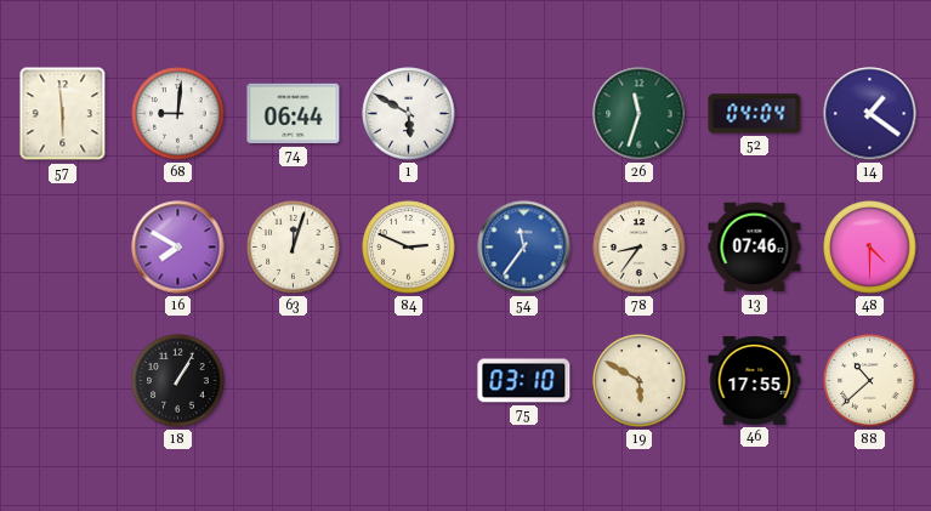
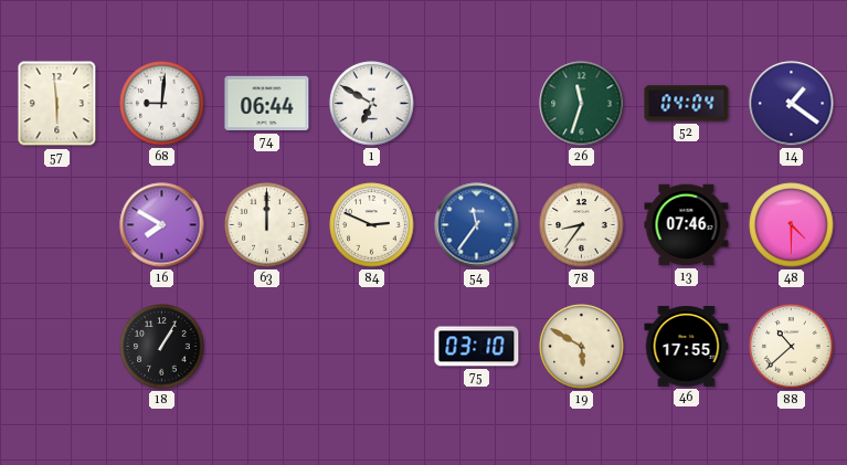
1: 5:50 -> 6:50
63: 12:03 -> 12:00
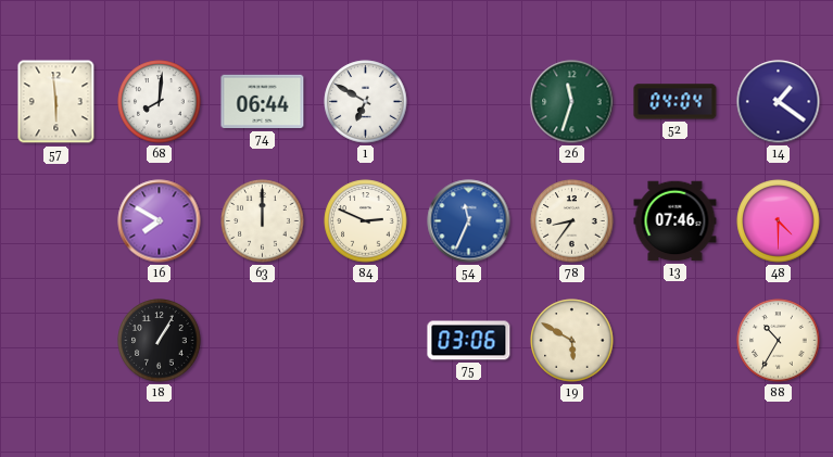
68: 9:01 -> 8:01
54: 11:36 -> 11:34
75: 03:10 -> 03:06
46: 17:55 -> none
88: 10:38 -> 10:35
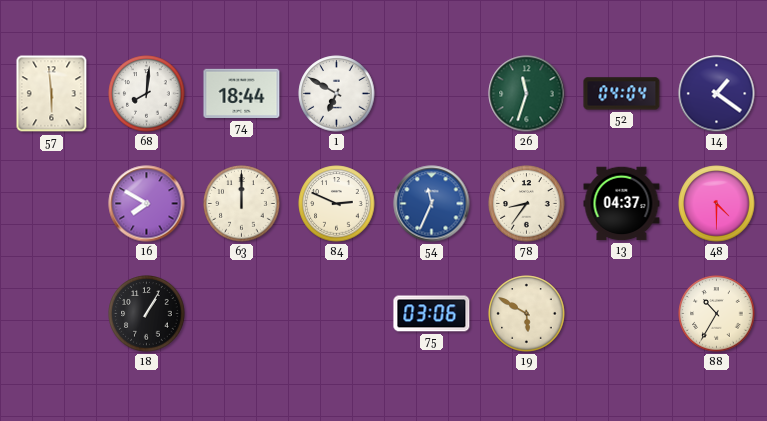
74: 06:44 -> 18:44
13: 07:46 -> 04:37
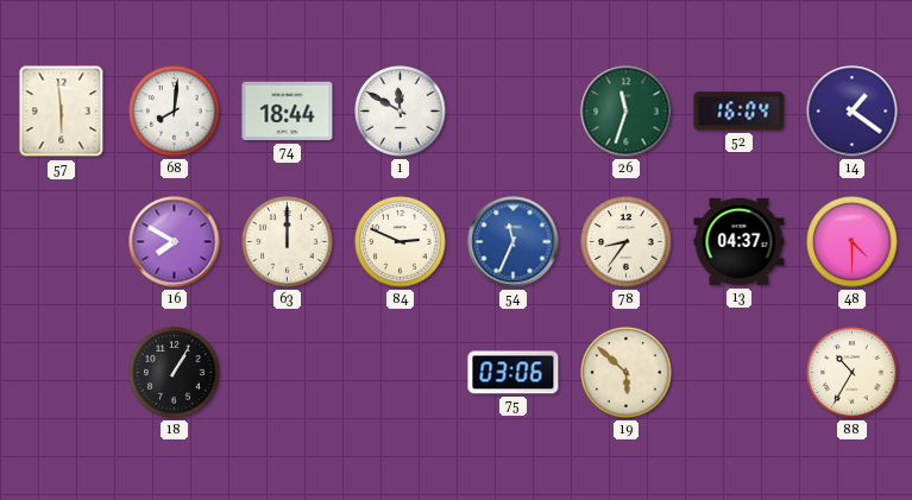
1: 6:50 -> 11:50
52: 04:04 -> 16:04
19: 5:50 -> 5:52
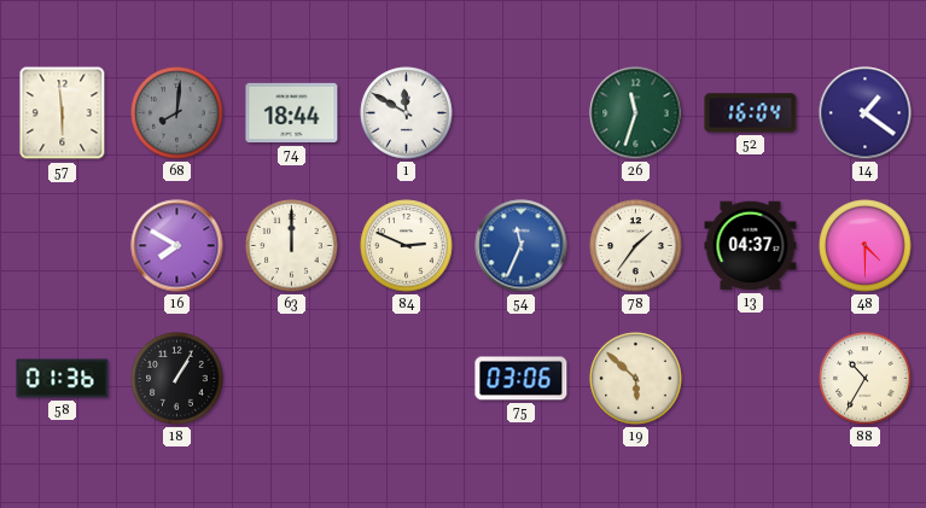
68 dial: white -> grey
78: 8:36 -> 1:36
58: none -> 01:36
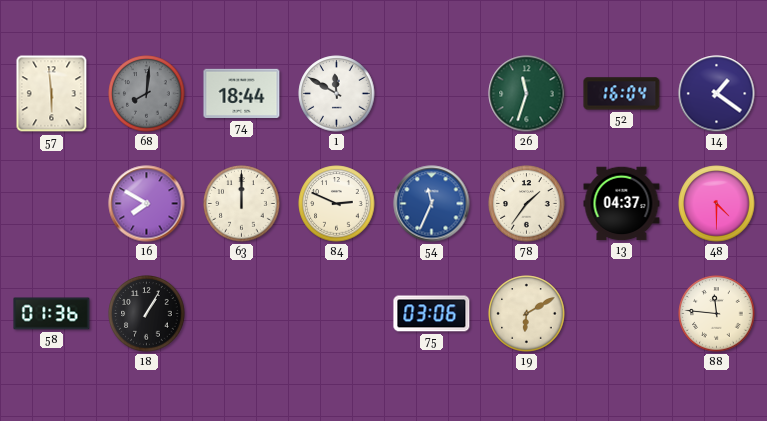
19: 5:52 -> 6:10
88: 10:35 -> 11:46
